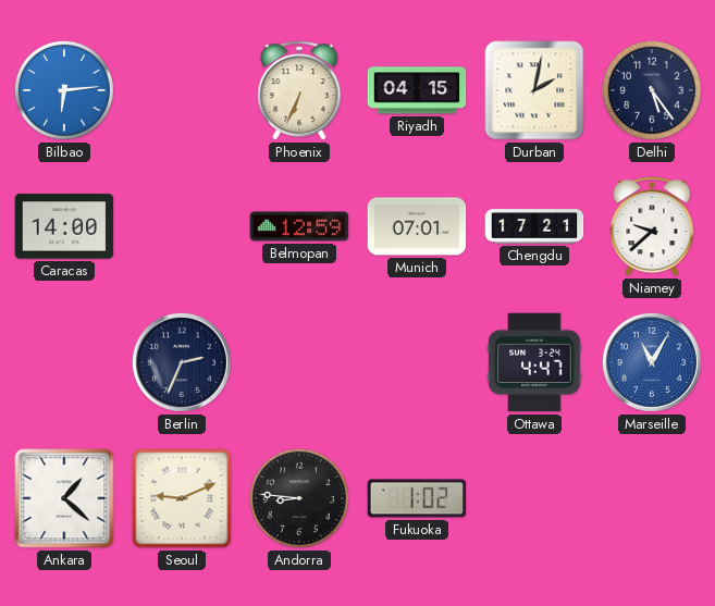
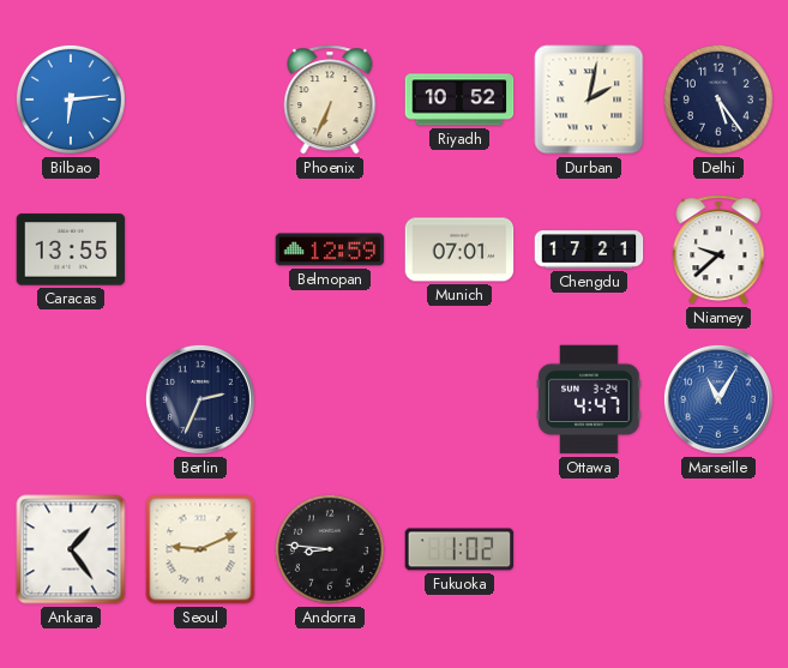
Riyadh: 04:15 -> 10:52
Caracas: 14:00 -> 13:55
Ankara: 1:22 -> 1:24
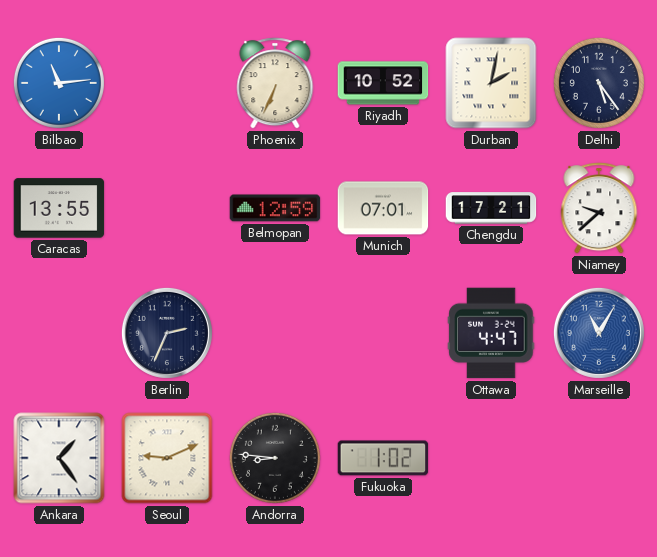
Bilbao: 6:14 -> 11:14
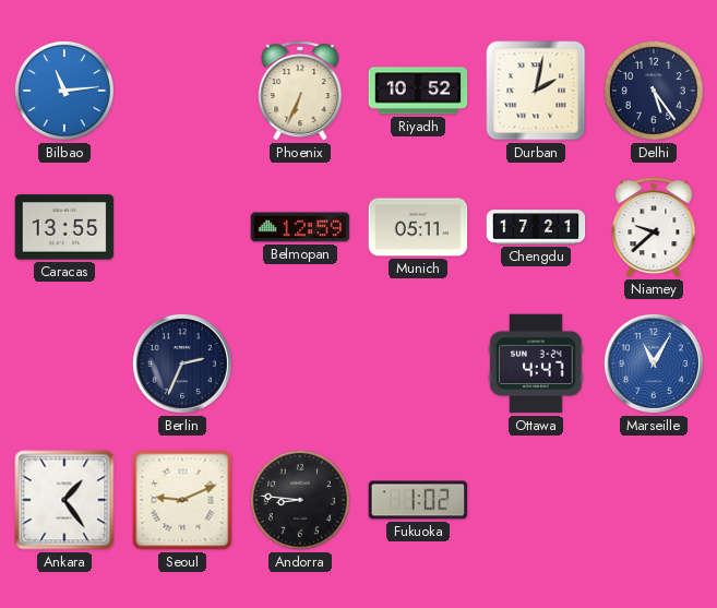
Munich: 07:01 -> 05:11
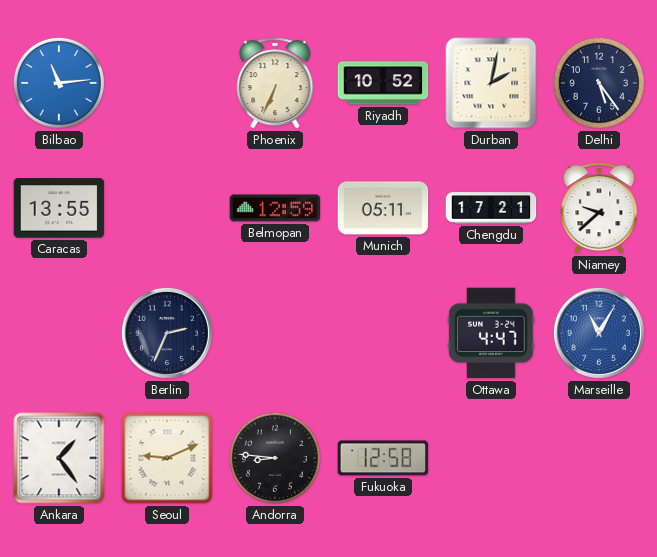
Fukuoka: 1:02 -> 12:58
